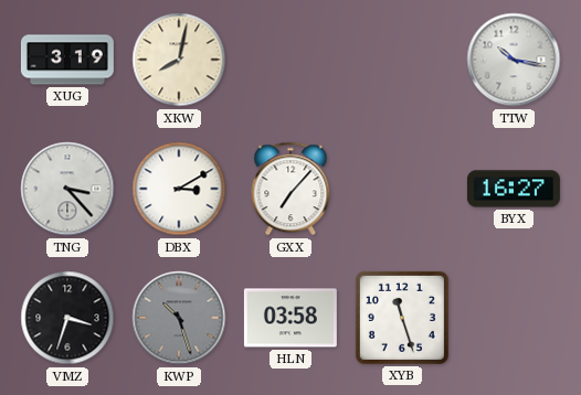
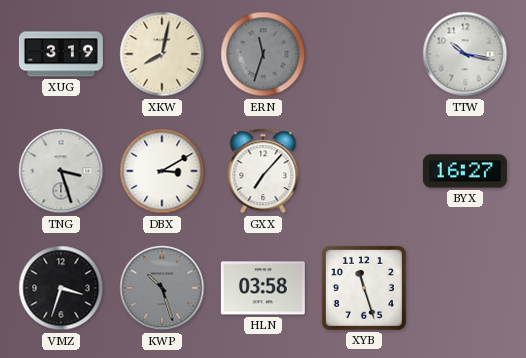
ERN: none -> 11:33
TNG: 3:23 -> 3:27
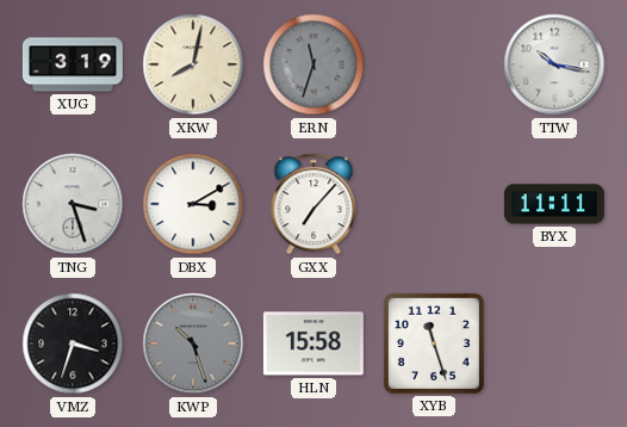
BYX: 16:27 -> 11:11
HLN: 03:58 -> 15:58
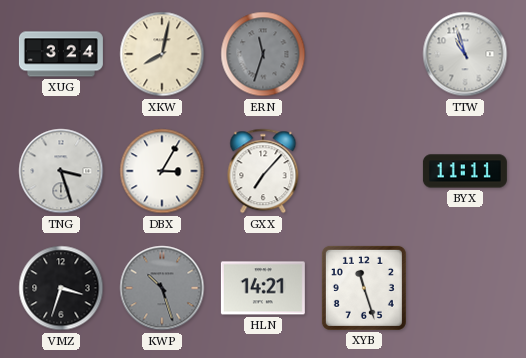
XUG: 3:19 -> 3:24
TTW: 10:17 -> 10:57
DBX: 3:10 -> 3:05
HLN: 15:58 -> 14:21
